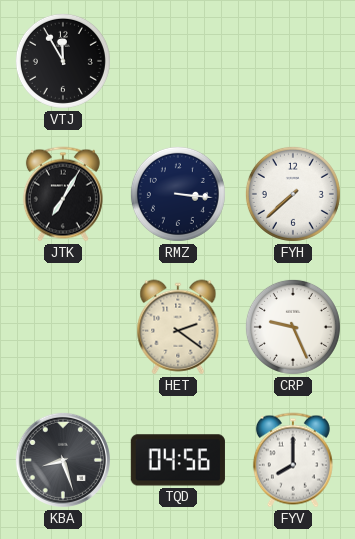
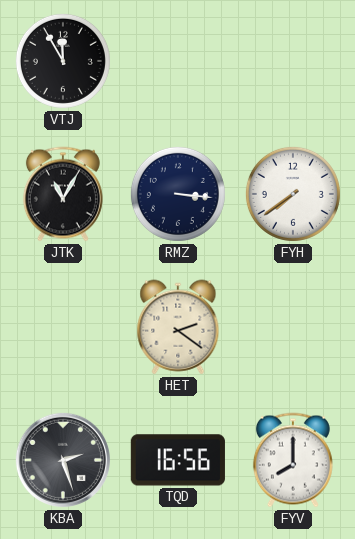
JTK: 7:05 -> 11:05
FYH: 7:38 -> 7:39
CRP: 9:26 -> none
KBA: 8:27 -> 2:27
TQD: 04:56 -> 16:56
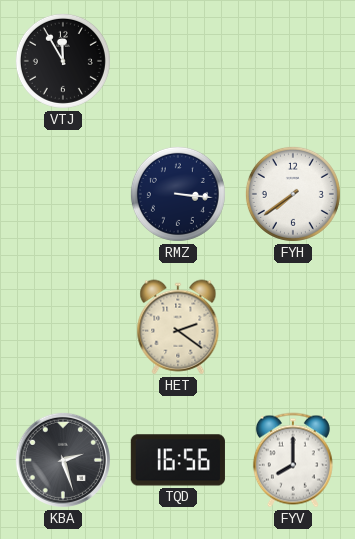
JTK: 11:05 -> none
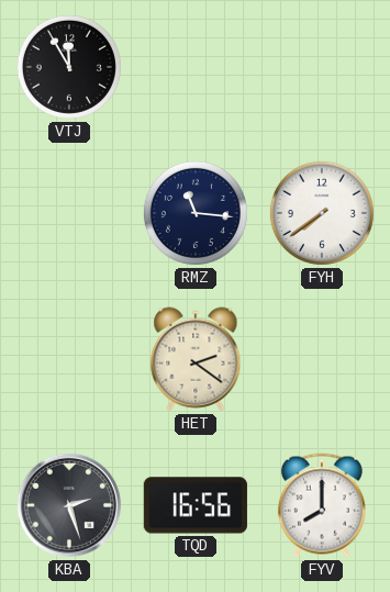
RMZ: 3:16 -> 11:16
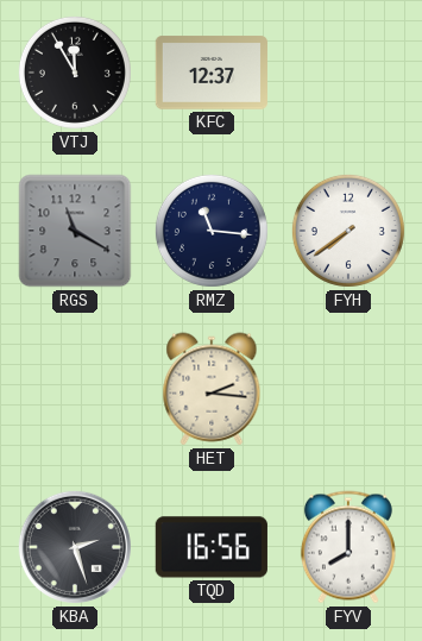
KFC: none -> 12:37
RGS: none -> 11:20
HET: 2:21 -> 2:16
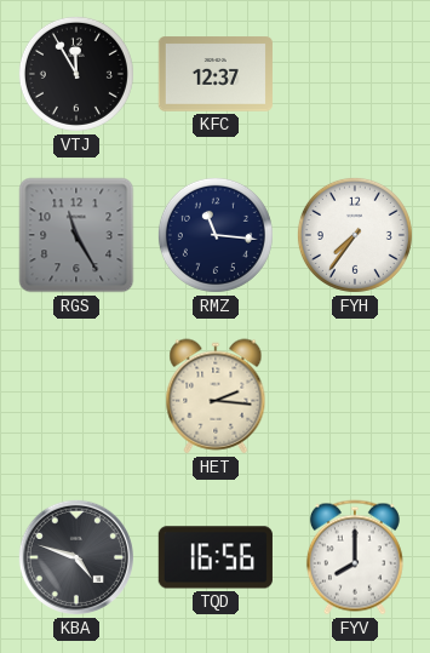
RGS: 11:20 -> 11:25
FYH: 7:39 -> 7:36
KBA: 2:27 -> 4:48
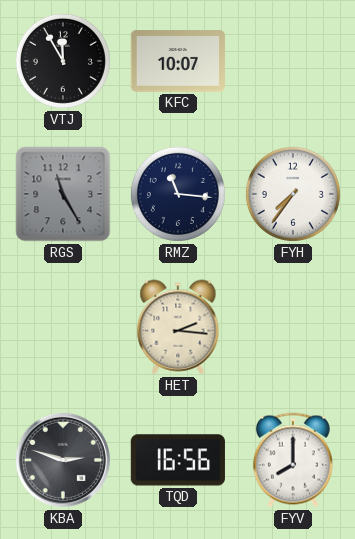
KFC: 12:37 -> 10:07
KBA: 4:48 -> 2:48
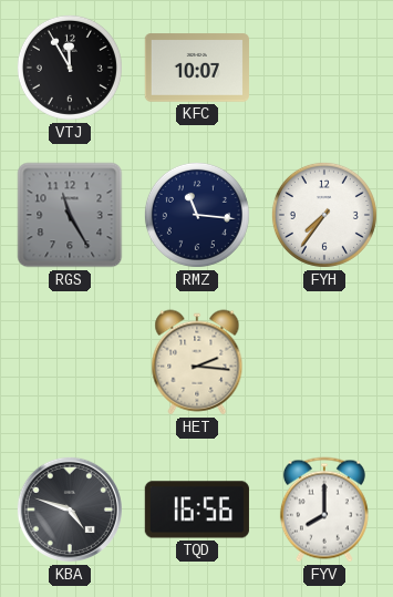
KBA: 2:48 -> 4:48
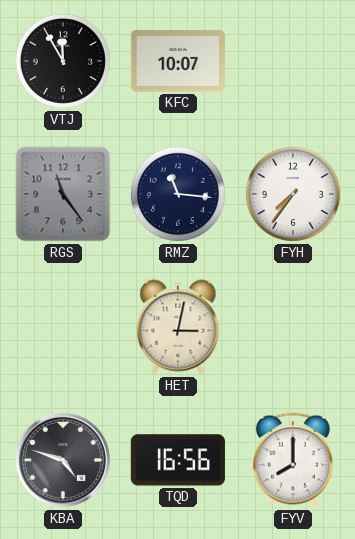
RGS: 11:25 -> 11:24
HET: 2:16 -> 3:02
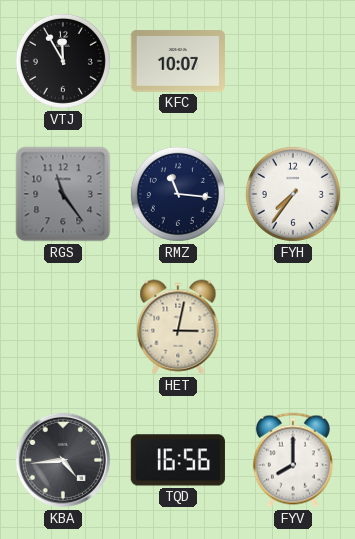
KBA: 4:48 -> 4:44
